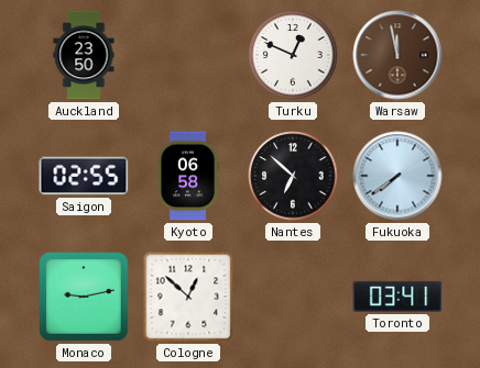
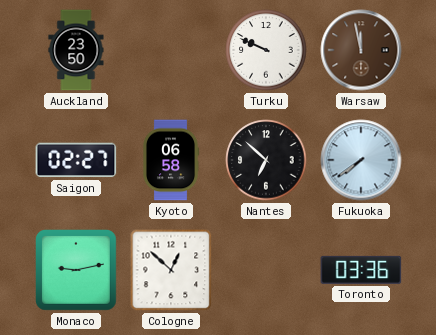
Turku: 12:49 -> 9:49
Saigon: 02:55 -> 02:27
Toronto: 03:41 -> 03:36
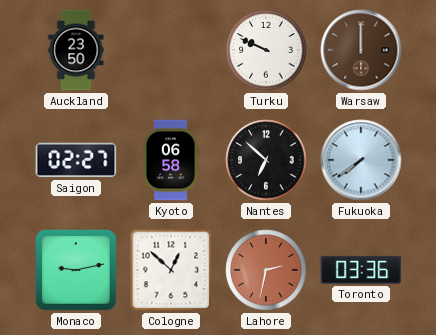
Warsaw: 11:58 -> 12:00
Lahore: none -> 2:32
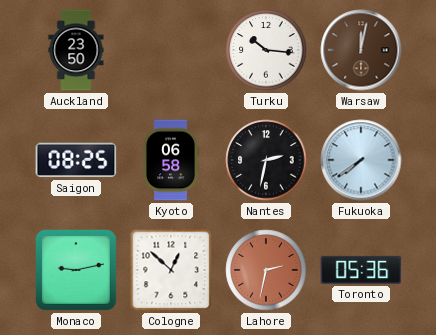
Turku: 9:49 -> 10:16
Warsaw: 12:00 -> 12:02
Saigon: 02:27 -> 08:25
Nantes: 6:52 -> 2:32
Toronto: 03:36 -> 05:36
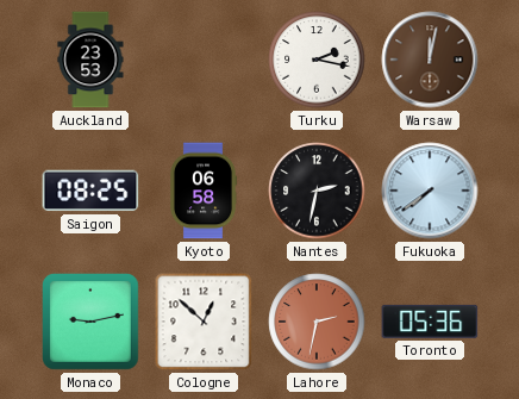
Auckland: 23:50 -> 23:53
Turku: 10:16 -> 2:17
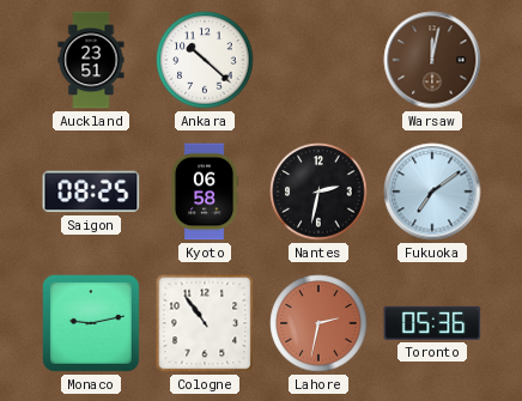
Auckland: 23:53 -> 23:51
Ankara: none -> 10:22
Turku: 2:17 -> none
Fukuoka: 7:39 -> 7:09
Cologne: 12:52 -> 10:54
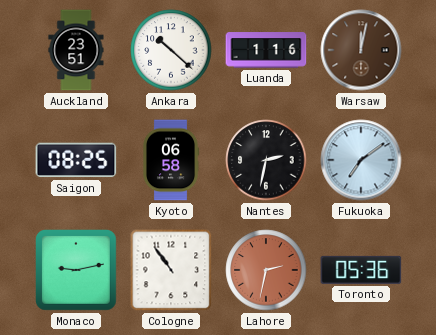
Luanda: none -> 1:16
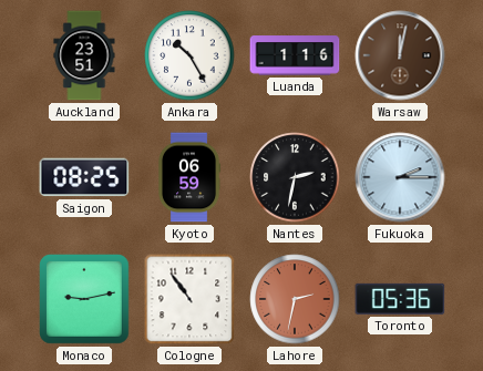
Ankara: 10:22 -> 10:25
Kyoto: 06:58 -> 06:59
Fukuoka: 7:09 -> 2:15
